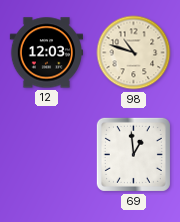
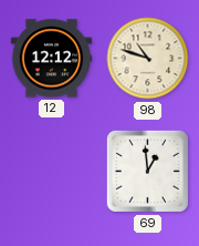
12: 12:03 -> 12:12
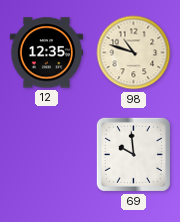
12: 12:12 -> 12:35
69: 12:59 -> 9:59
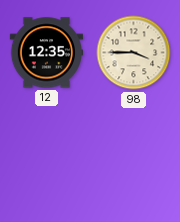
98: 10:48 -> 3:45
69: 9:59 -> none
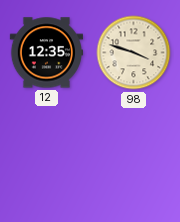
98: 3:45 -> 3:48
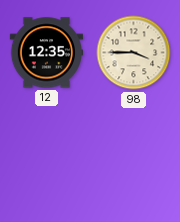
98: 3:48 -> 3:45
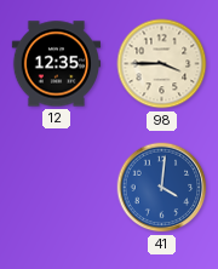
41: none -> 4:01
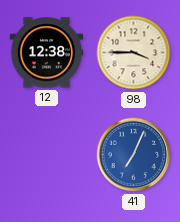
12: 12:35 -> 12:38
41: 4:01 -> 7:04
